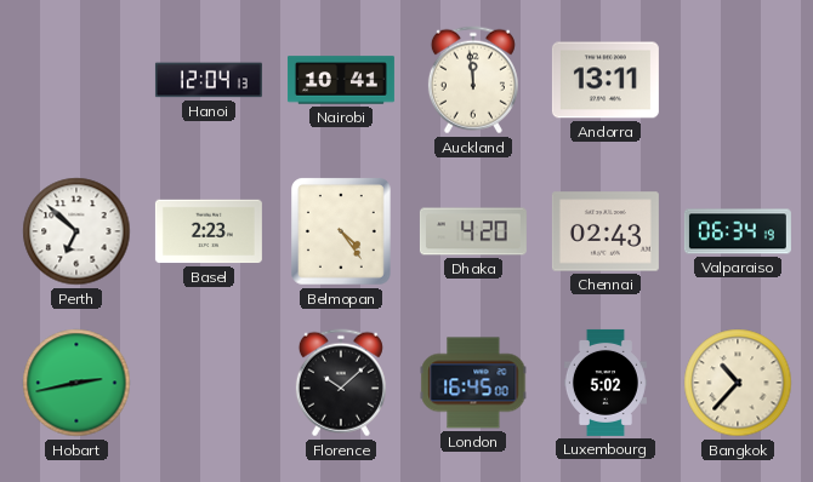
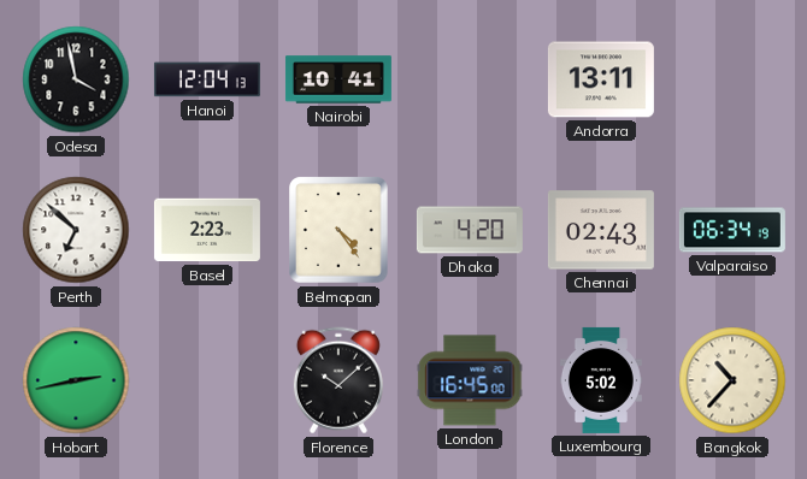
Odesa: none -> 3:58
Auckland: 11:59 -> none
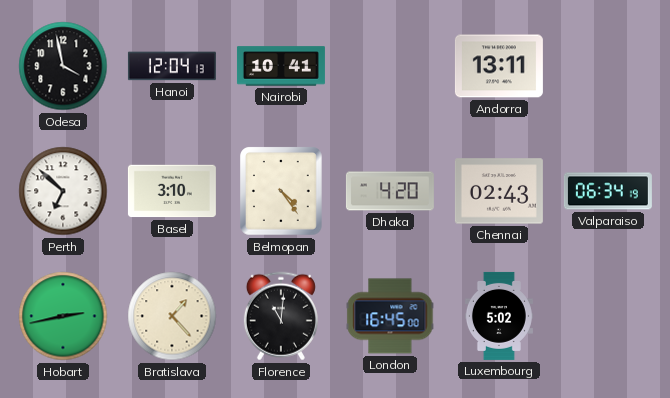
Basel: 2:23 -> 3:10
Bratislava: none -> 1:23
Florence: 10:08 -> 11:01
Bangkok: 10:37 -> none
